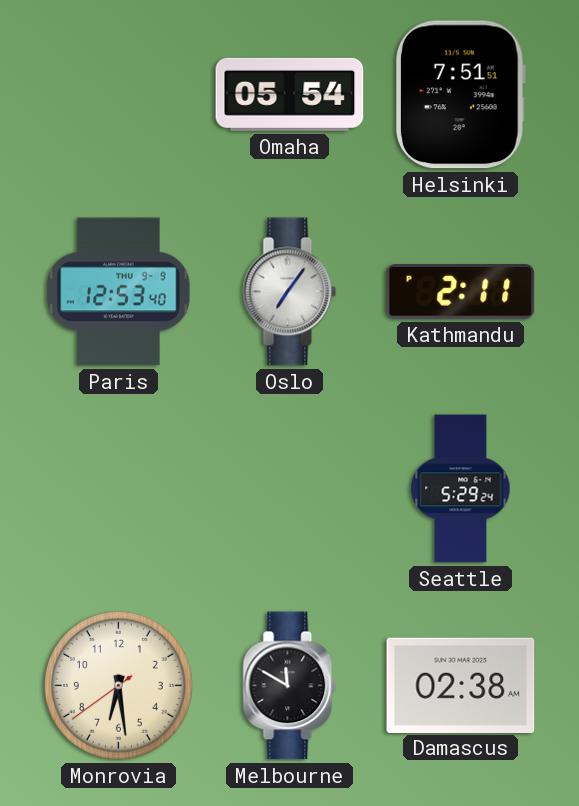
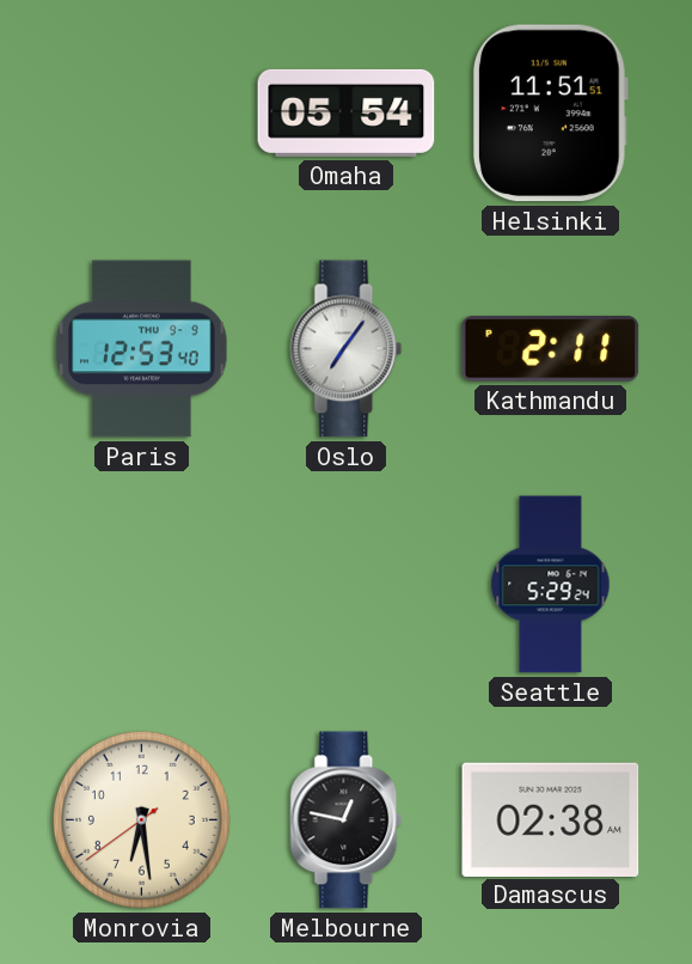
Helsinki: 7:51 -> 11:51
Melbourne: 11:50 -> 12:47
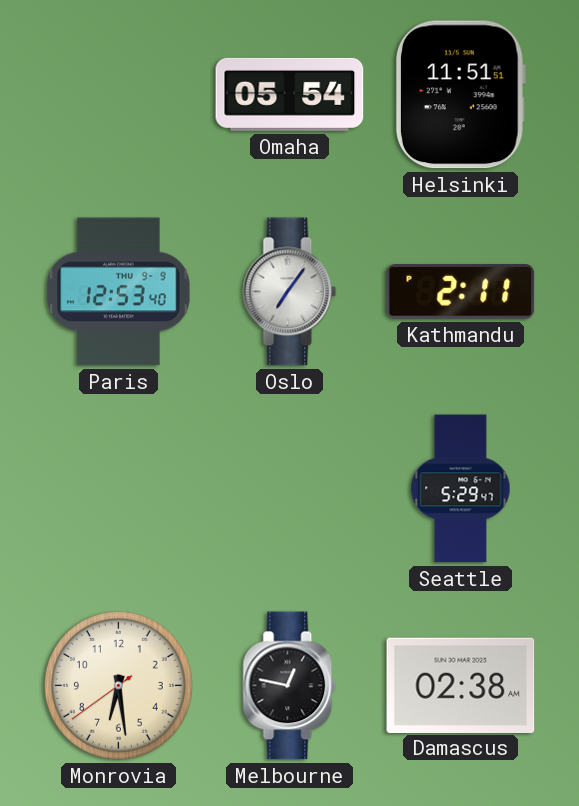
Seattle: 5:29:24 -> 5:29:47
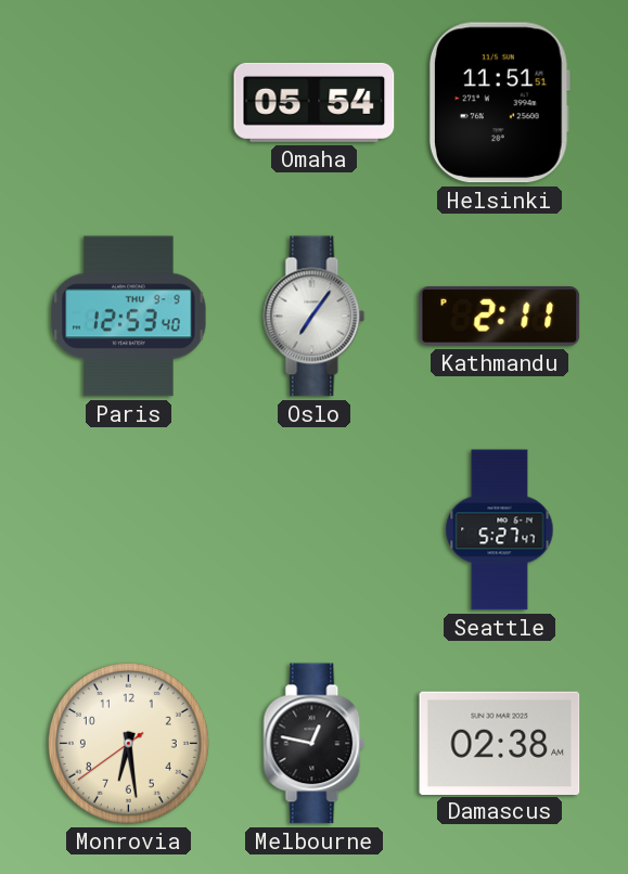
Seattle: 5:29 -> 5:27
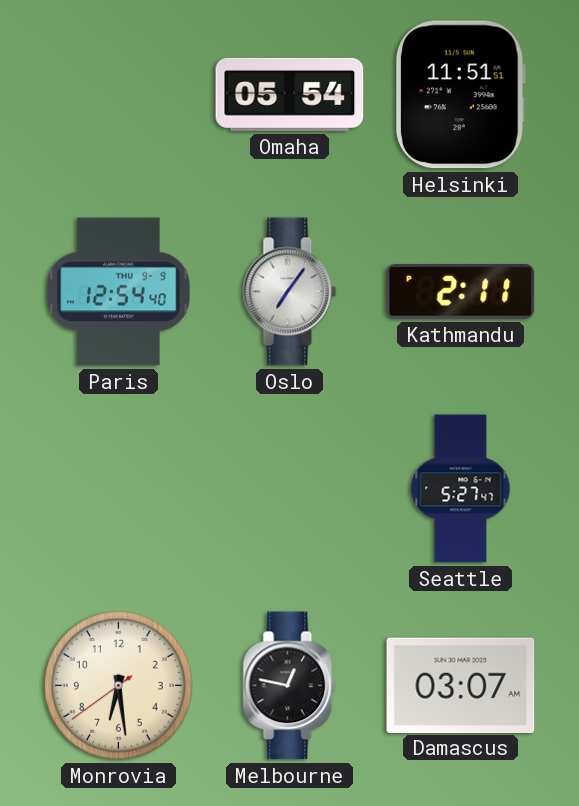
Paris: 12:53 -> 12:54
Damascus: 02:38 -> 03:07
